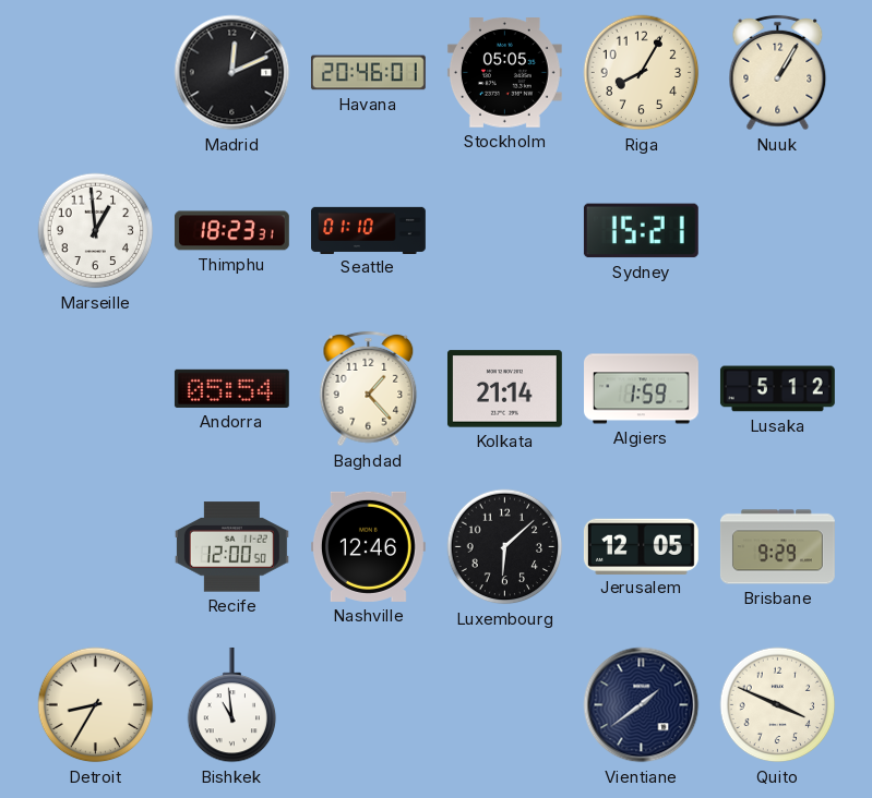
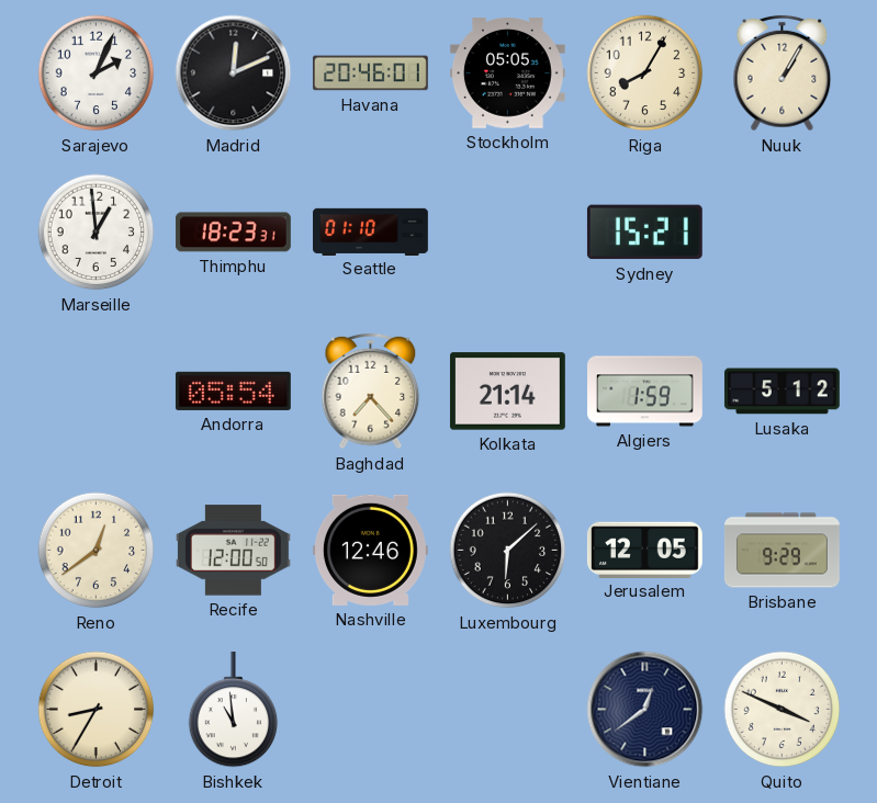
Sarajevo: none -> 2:04
Baghdad: 1:23 -> 7:23
Reno: none -> 12:39
Vientiane: 1:39 -> 12:39
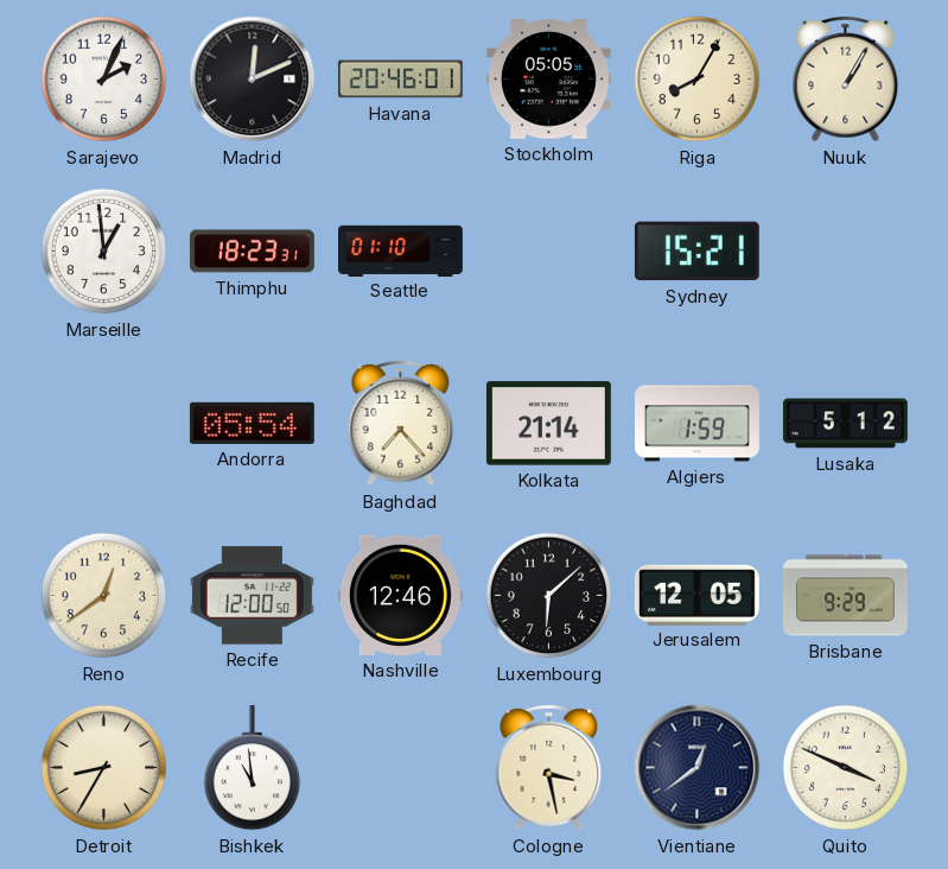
Cologne: none -> 3:28
